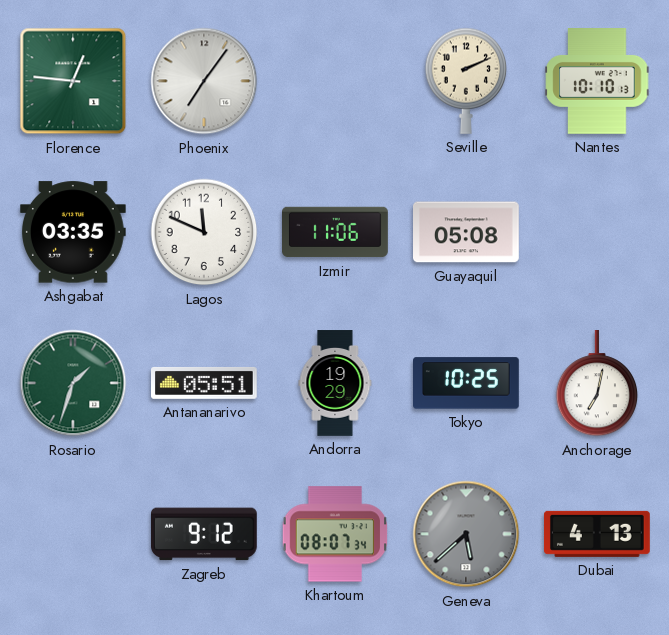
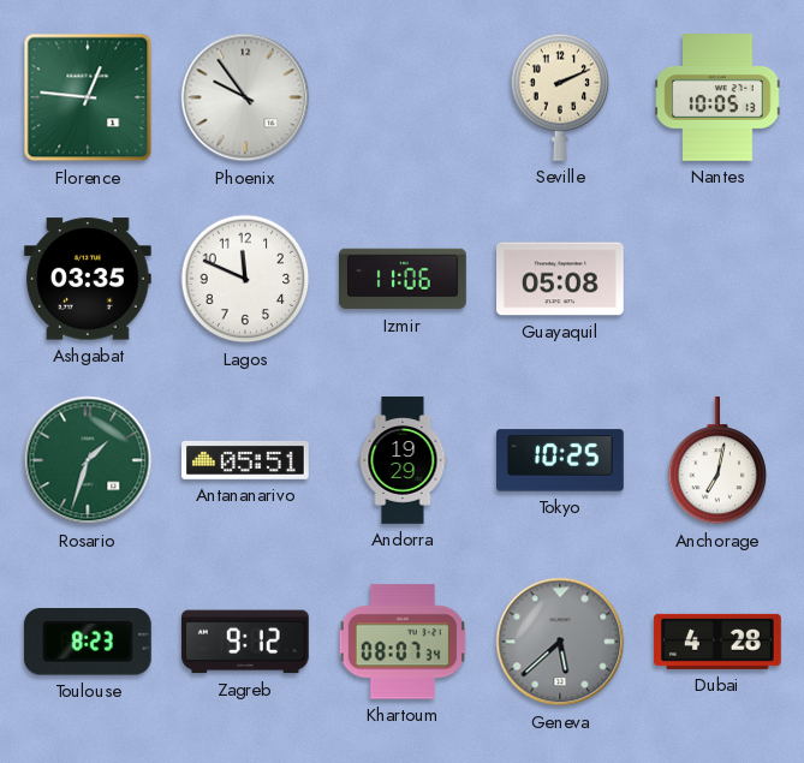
Phoenix: 7:06 -> 9:54
Nantes: 10:10 -> 10:05
Toulouse: none -> 8:23
Dubai: 4:13 -> 4:28
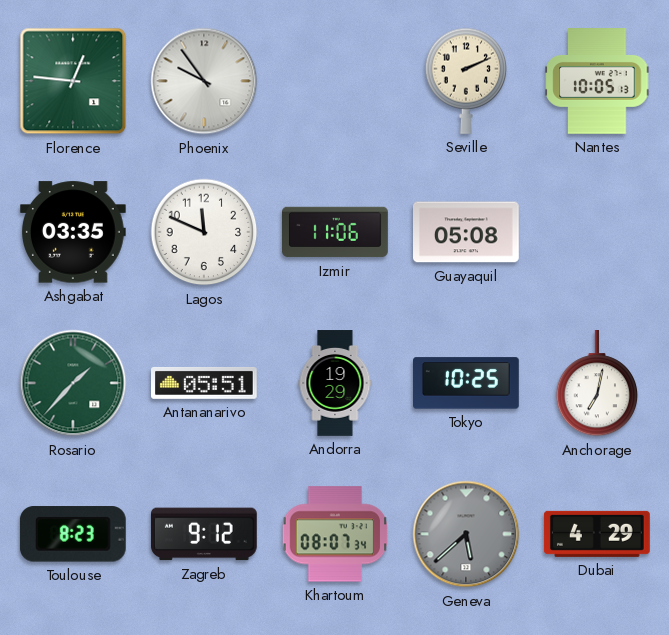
Rosario: 1:33 -> 1:37
Dubai: 4:28 -> 4:29
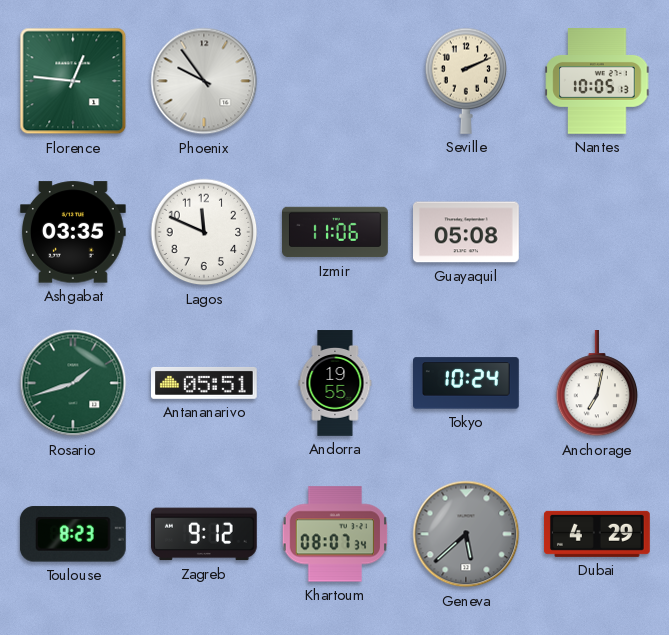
Rosario: 1:37 -> 1:42
Andorra: 19:29 -> 19:55
Tokyo: 10:25 -> 10:24
